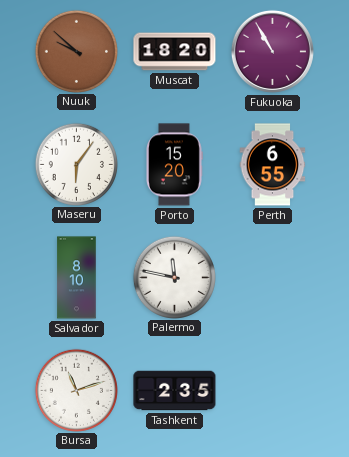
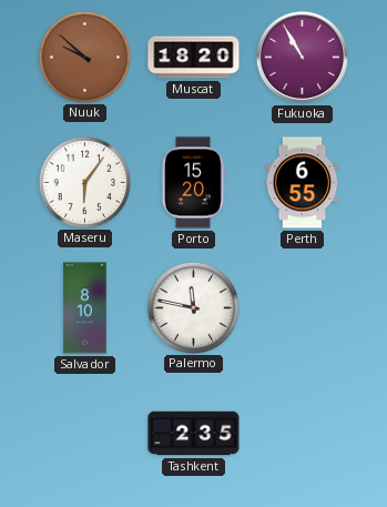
Bursa: 11:12 -> none
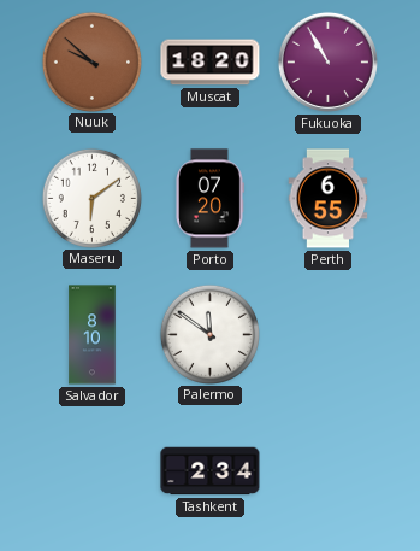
Maseru: 6:06 -> 6:09
Porto: 15:20 -> 07:20
Palermo: 11:47 -> 11:51
Tashkent: 2:35 -> 2:34
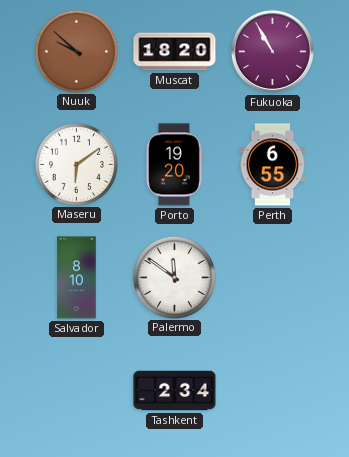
Porto: 07:20 -> 19:20
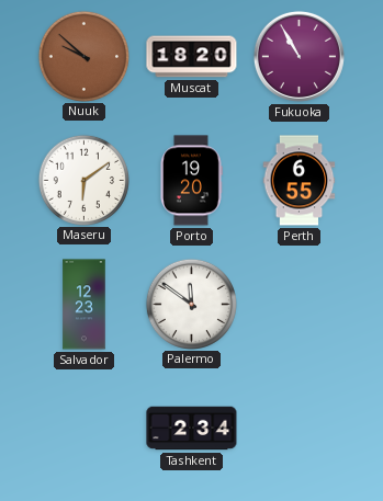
Salvador: 8:10 -> 12:23
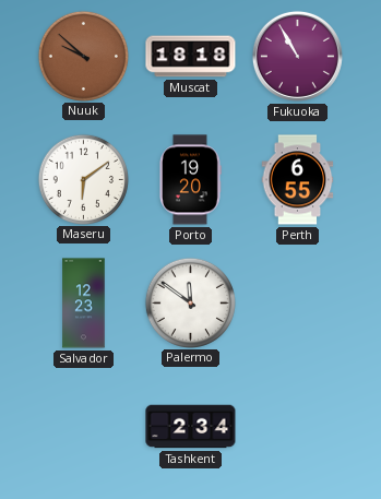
Muscat: 18:20 -> 18:18
